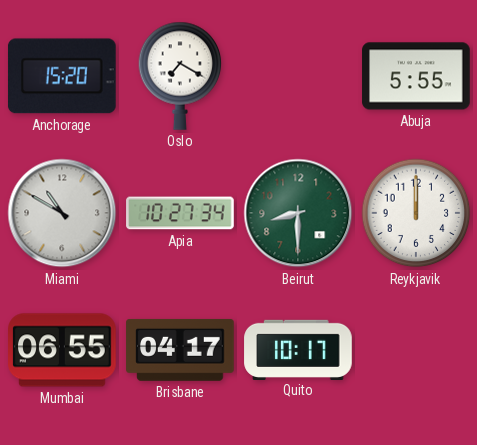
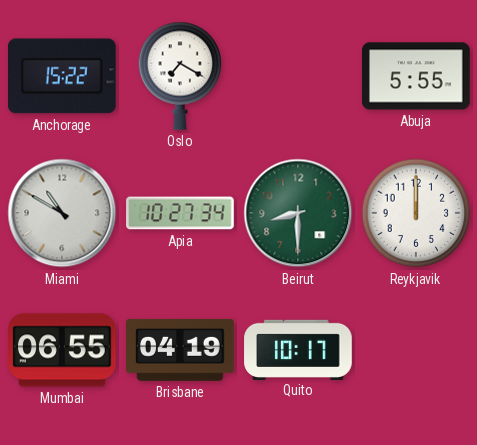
Anchorage: 15:20 -> 15:22
Brisbane: 04:17 -> 04:19
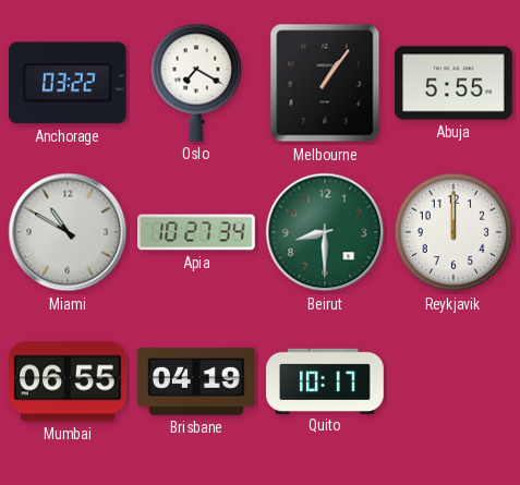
Anchorage: 15:22 -> 03:22
Melbourne: none -> 1:06
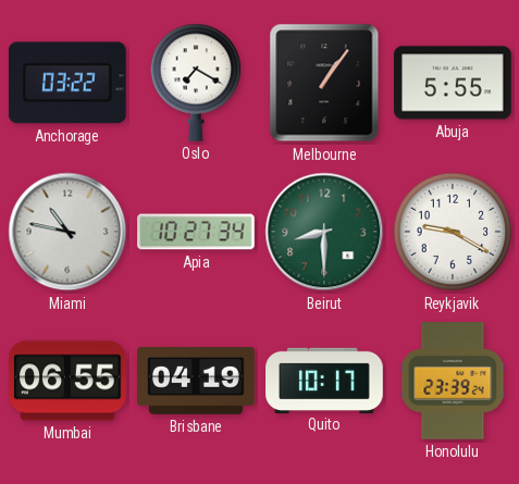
Miami: 10:50 -> 10:47
Reykjavik: 12:00 -> 9:20
Honolulu: none -> 23:39
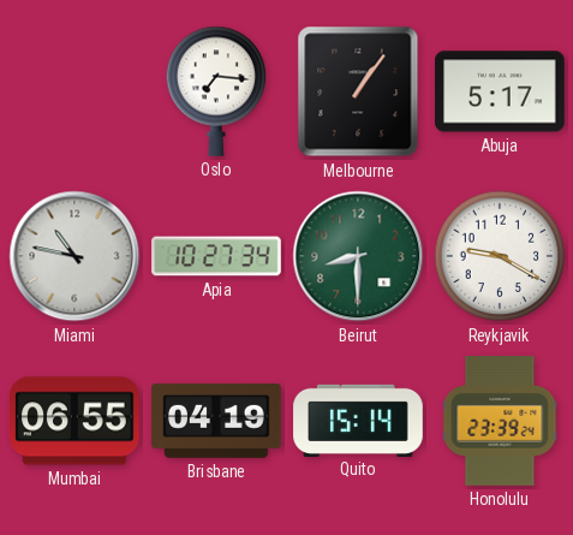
Anchorage: 03:22 -> none
Oslo: 7:20 -> 7:16
Abuja: 5:55 -> 5:17
Quito: 10:17 -> 15:14
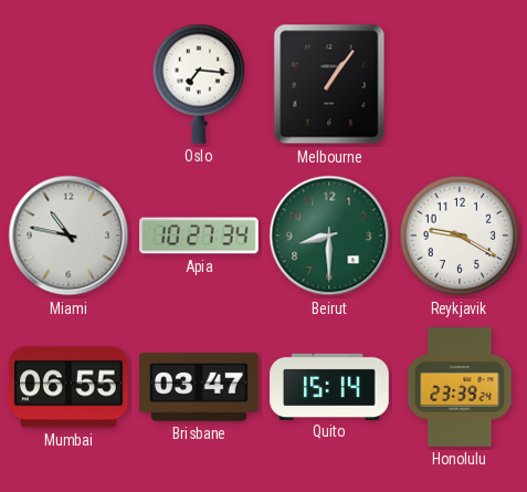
Abuja: 5:17 -> none
Brisbane: 04:19 -> 03:47
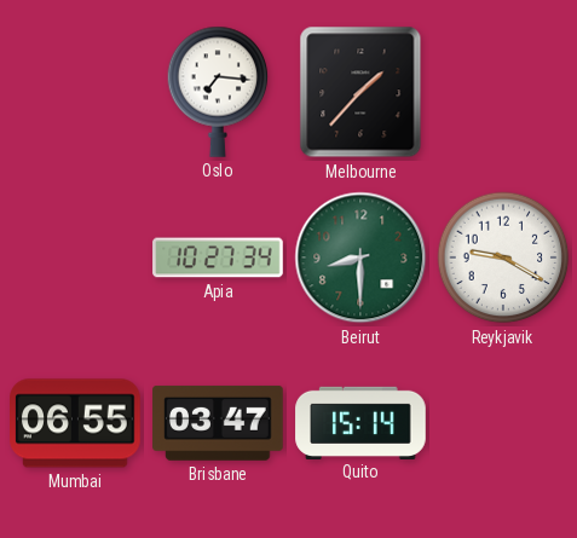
Melbourne: 1:06 -> 1:37
Miami: 10:47 -> none
Honolulu: 23:39 -> none
